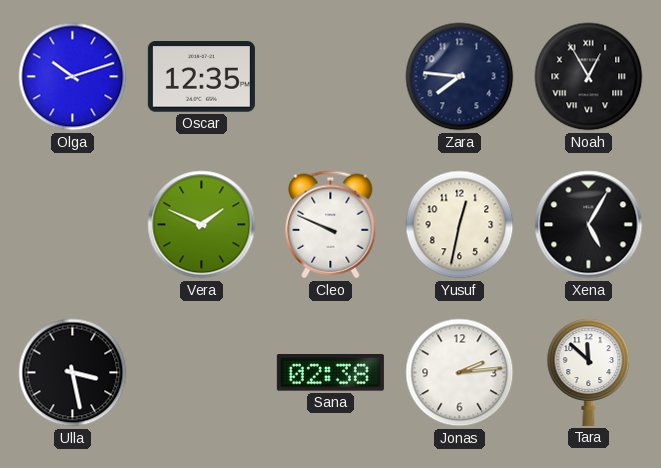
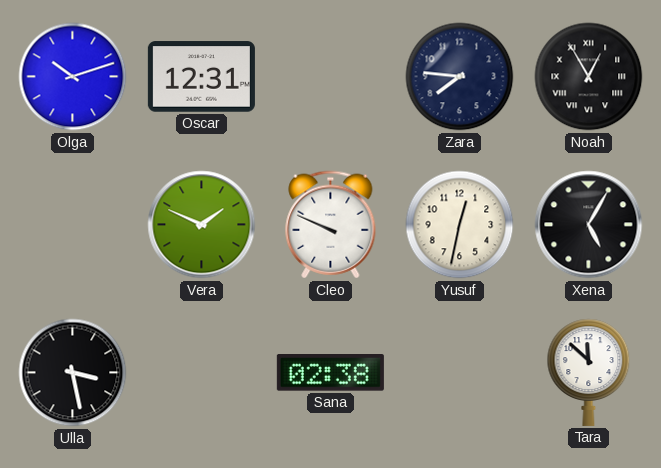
Oscar: 12:35 -> 12:31
Jonas: 2:14 -> none
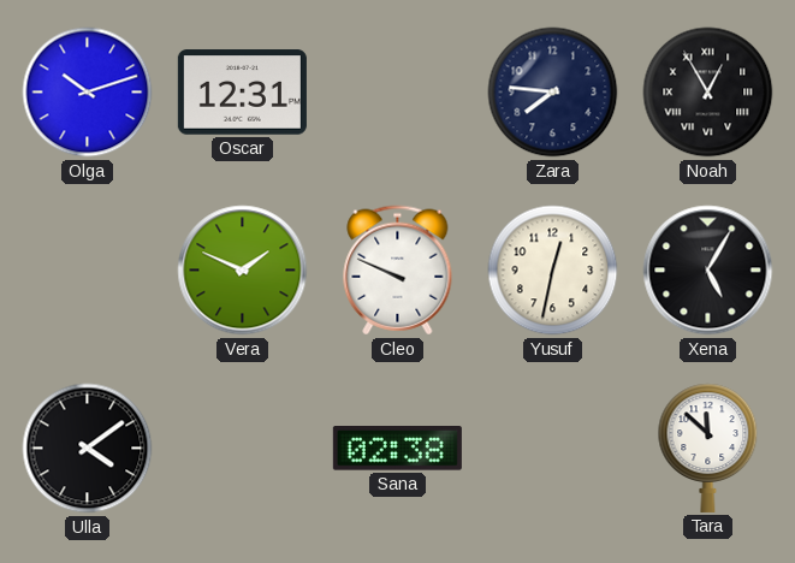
Ulla: 3:28 -> 4:09
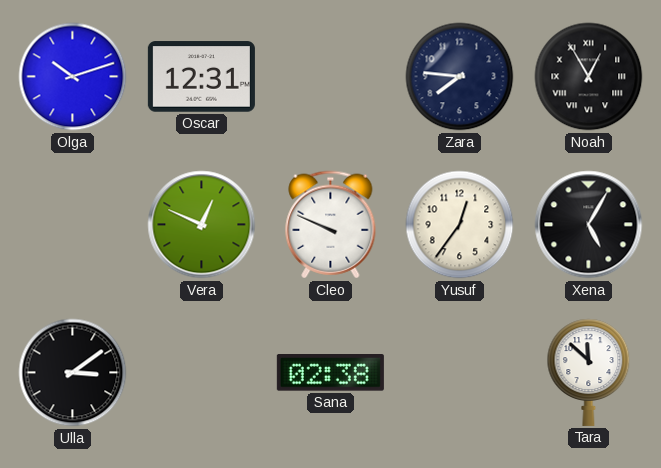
Vera: 1:49 -> 12:49
Yusuf: 12:32 -> 12:36
Ulla: 4:09 -> 3:09
